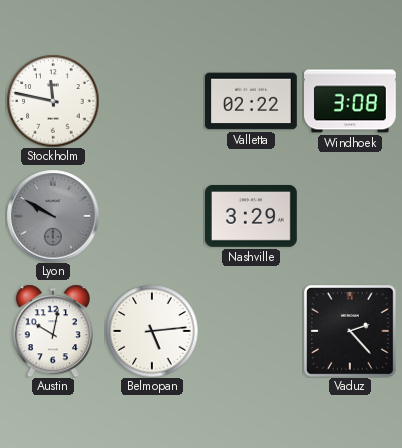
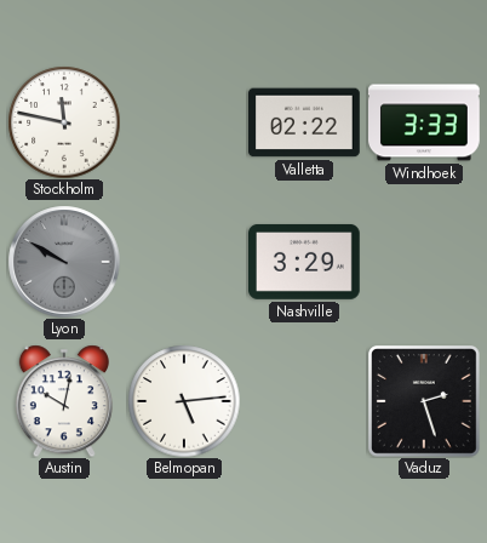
Windhoek: 3:08 -> 3:33
Vaduz: 2:23 -> 2:27
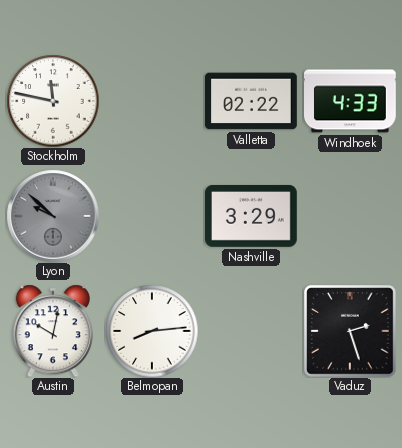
Windhoek: 3:33 -> 4:33
Lyon: 9:50 -> 9:52
Belmopan: 5:14 -> 8:14
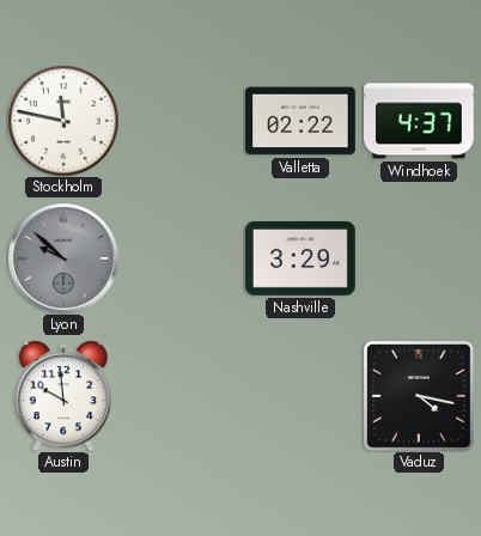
Windhoek: 4:33 -> 4:37
Austin: 10:02 -> 9:59
Belmopan: 8:14 -> none
Vaduz: 2:27 -> 4:17
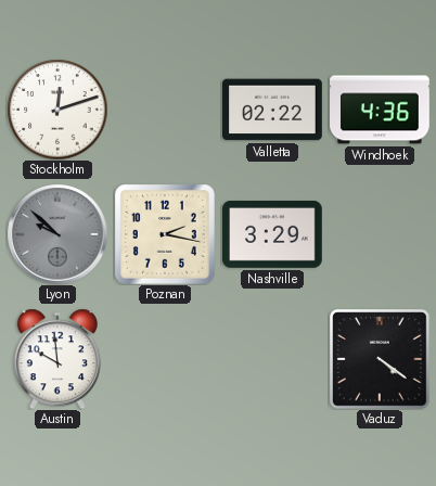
Stockholm: 11:47 -> 12:12
Windhoek: 4:37 -> 4:36
Poznan: none -> 2:17
Vaduz: 4:17 -> 4:21
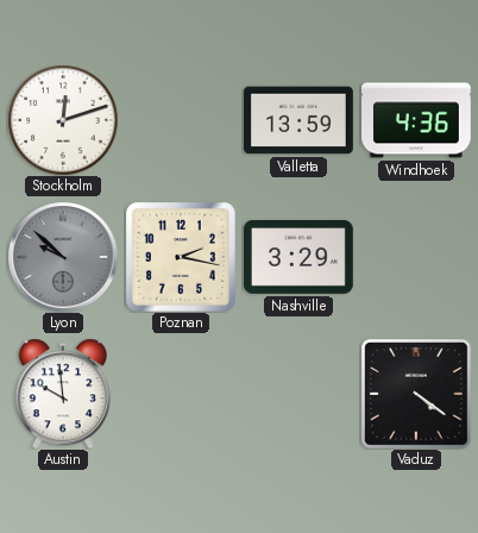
Valletta: 02:22 -> 13:59
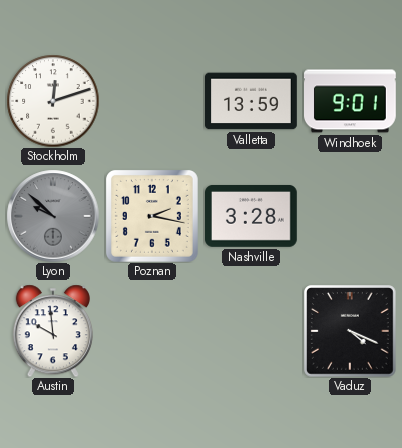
Windhoek: 4:36 -> 9:01
Nashville: 3:29 -> 3:28
Vaduz: 4:21 -> 4:19
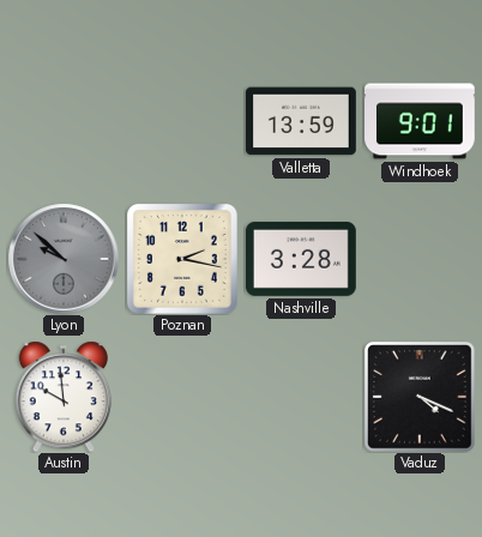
Stockholm: 12:12 -> none
